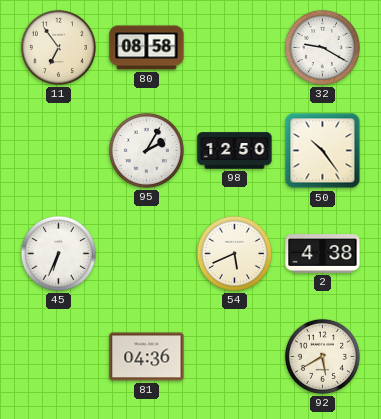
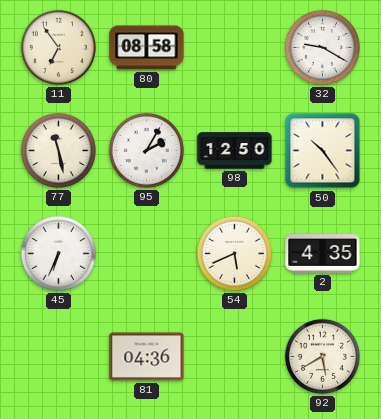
77: none -> 11:28
2: 4:38 -> 4:35
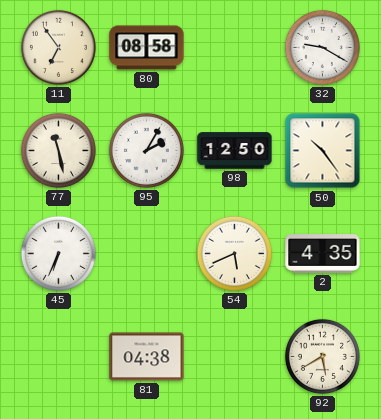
81: 04:36 -> 04:38
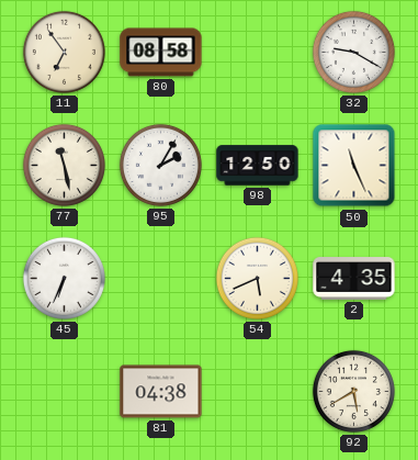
50: 10:24 -> 11:26
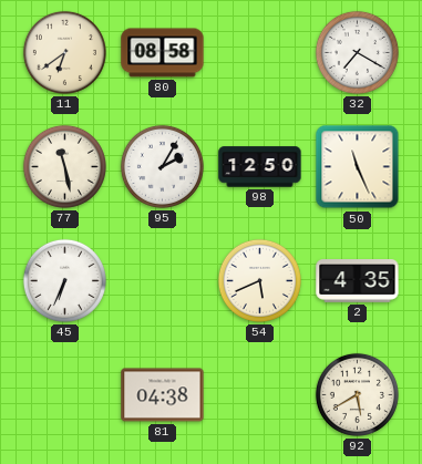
11: 6:54 -> 6:39
32: 9:20 -> 7:20
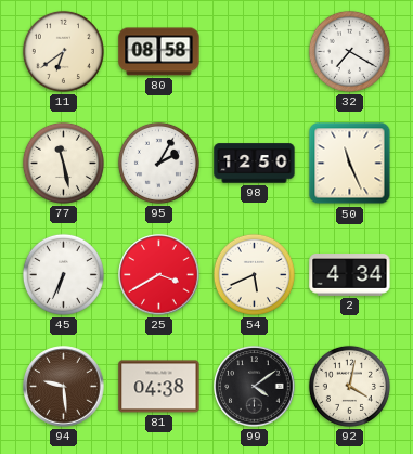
25: none -> 3:40
2: 4:35 -> 4:34
94: none -> 9:29
99: none -> 4:09
92: 5:40 -> 4:02
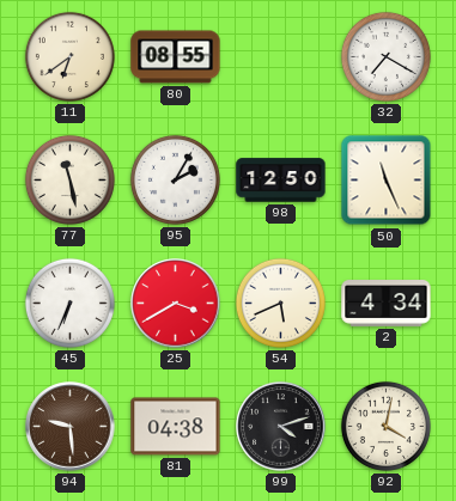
80: 08:58 -> 08:55
99: 4:09 -> 4:12
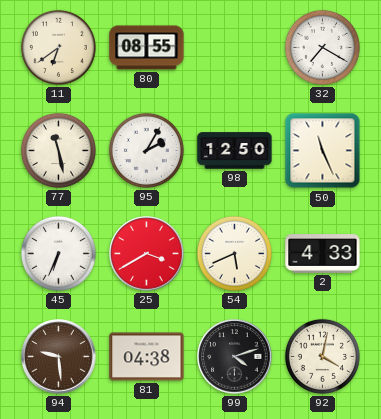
2: 4:34 -> 4:33
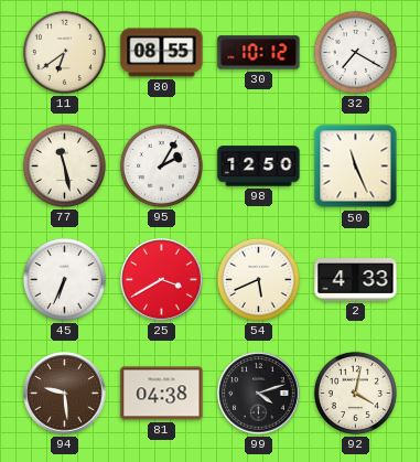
30: none -> 10:12
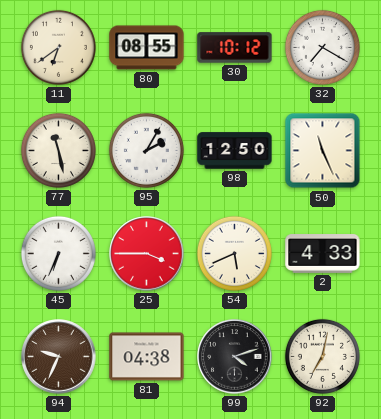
25: 3:40 -> 3:45
94: 9:29 -> 9:34
92: 4:02 -> 7:02
